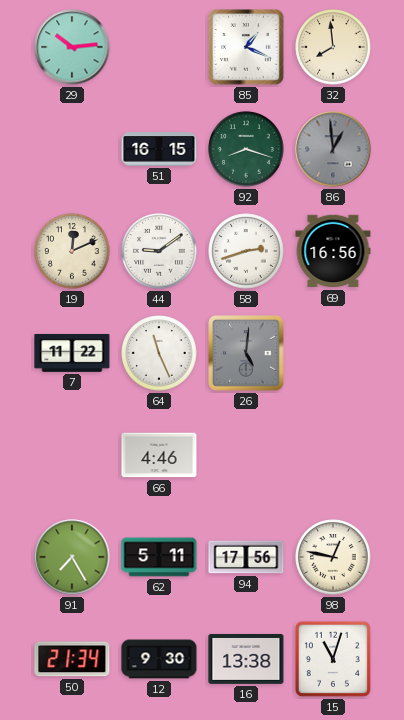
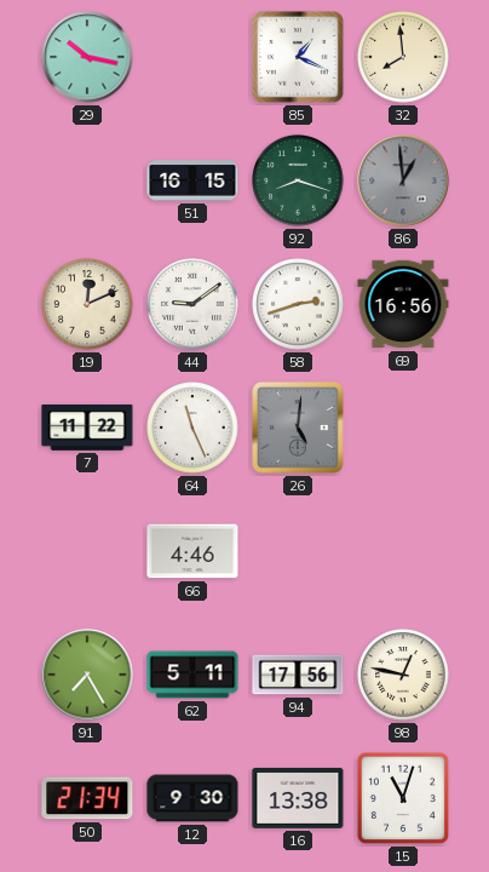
29: 10:14 -> 10:17
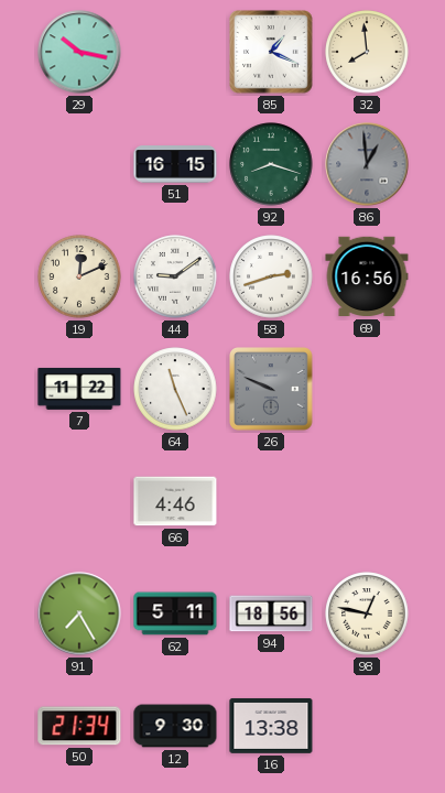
26: 5:01 -> 9:49
94: 17:56 -> 18:56
15: 11:03 -> none
